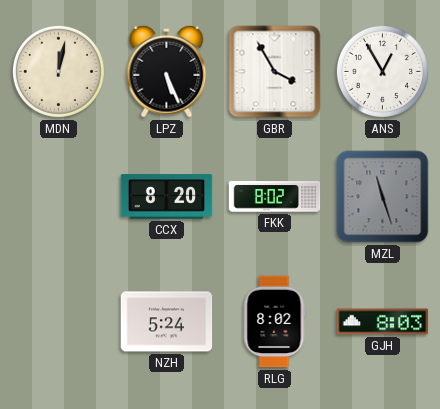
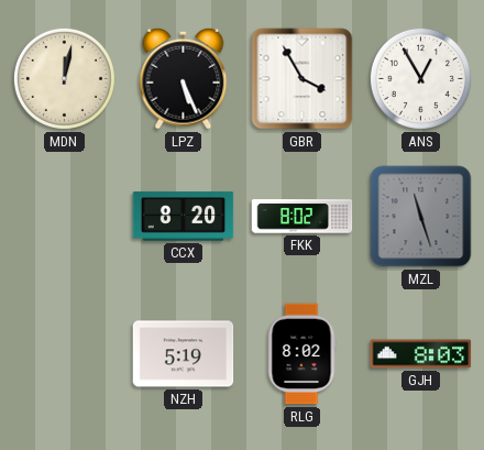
NZH: 5:24 -> 5:19
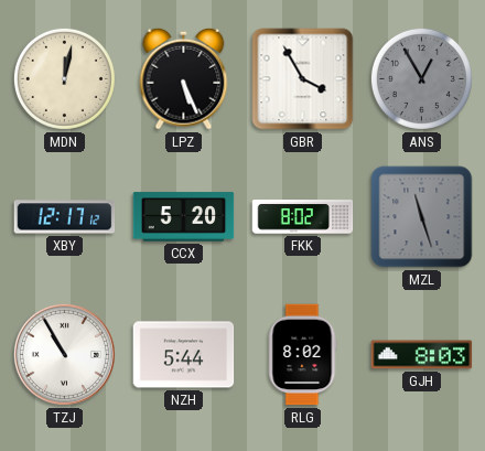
ANS dial: white -> grey
XBY: none -> 12:17
CCX: 8:20 -> 5:20
TZJ: none -> 10:55
NZH: 5:19 -> 5:44
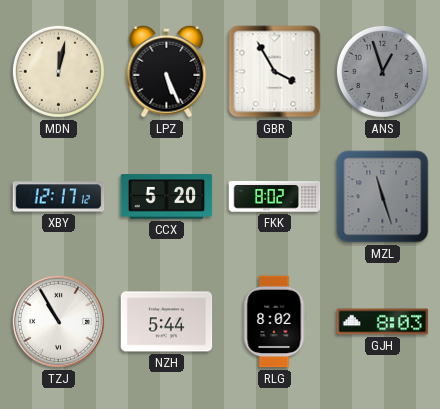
ANS: 12:55 -> 12:57
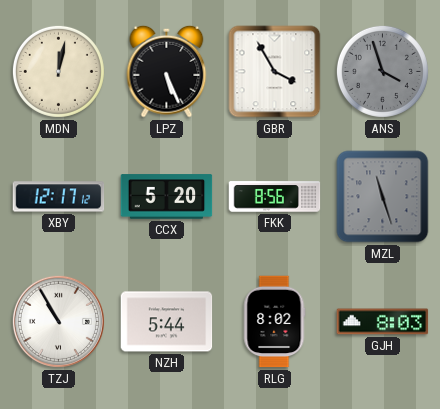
ANS: 12:57 -> 3:57
FKK: 8:02 -> 8:56
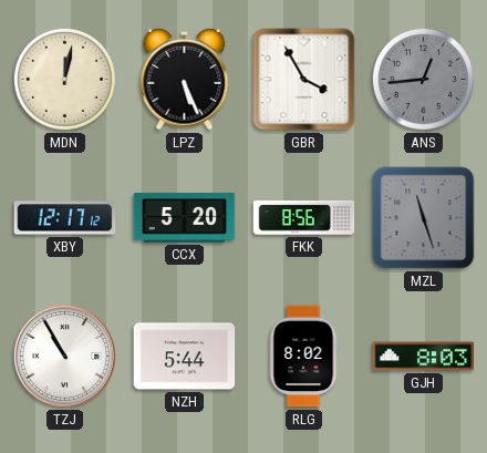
ANS: 3:57 -> 12:44
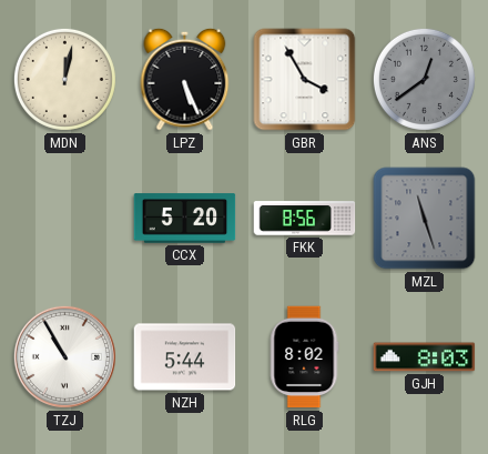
ANS: 12:44 -> 12:39
XBY: 12:17 -> none
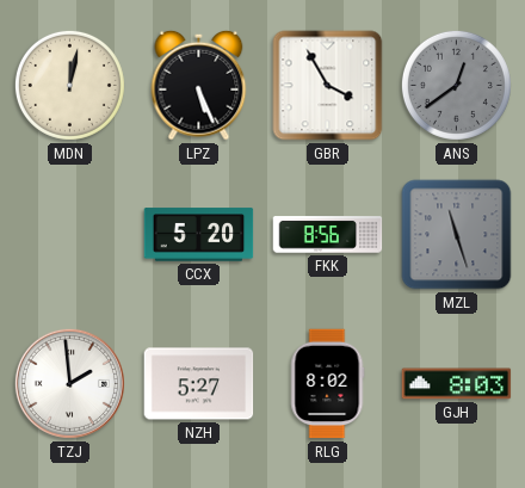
TZJ: 10:55 -> 1:59
NZH: 5:44 -> 5:27
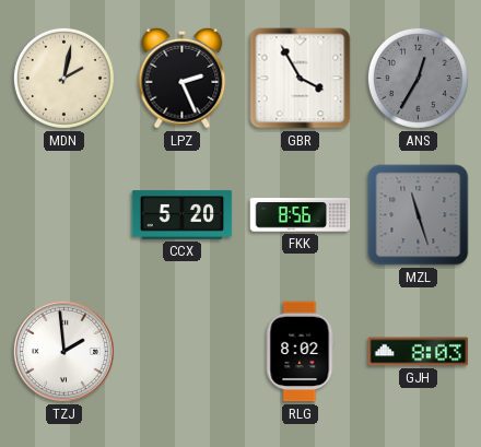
MDN: 12:02 -> 2:02
LPZ: 5:26 -> 2:26
ANS: 12:39 -> 12:35
NZH: 5:27 -> none
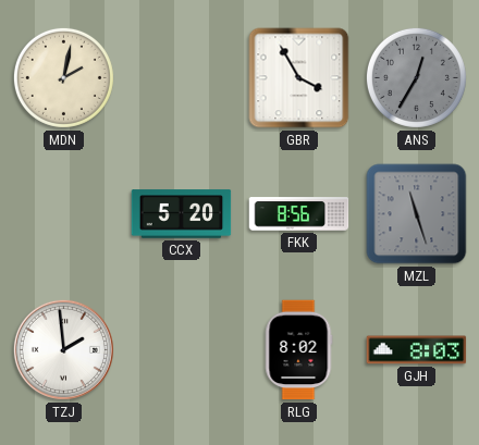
LPZ: 2:26 -> none
